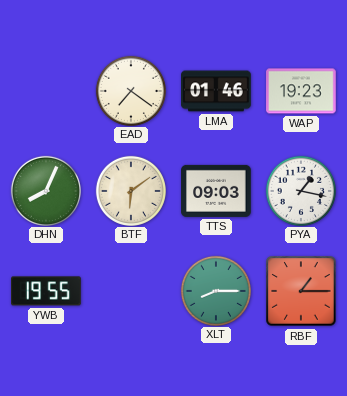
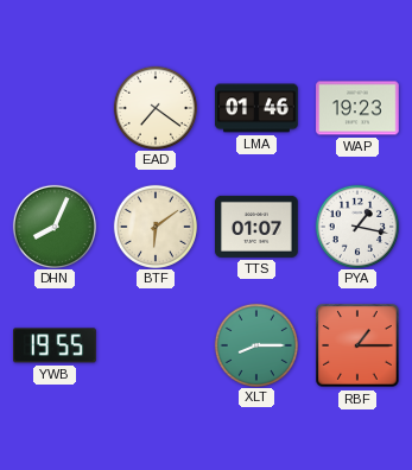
TTS: 09:03 -> 01:07
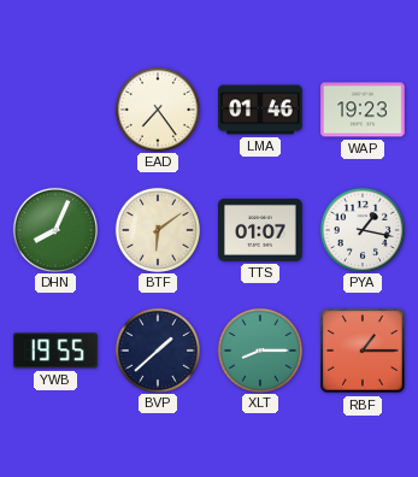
EAD: 7:21 -> 7:24
BVP: none -> 1:38
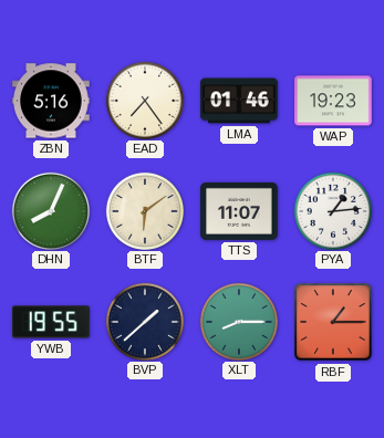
ZBN: none -> 5:16
TTS: 01:07 -> 11:07
PYA: 1:17 -> 1:14
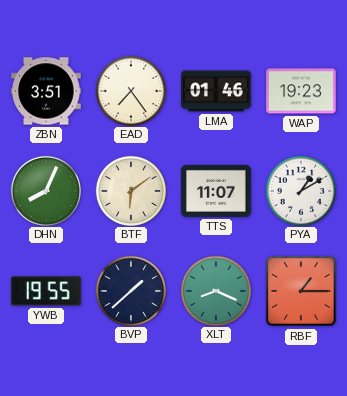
ZBN: 5:16 -> 3:51
PYA: 1:14 -> 1:10
XLT: 8:15 -> 8:19
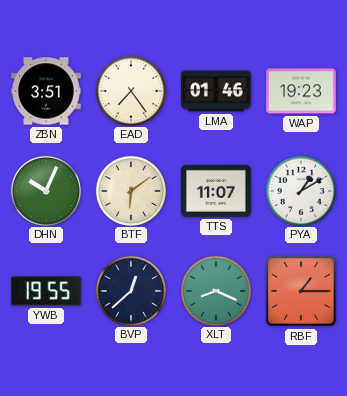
DHN: 8:04 -> 10:04
BVP: 1:38 -> 12:38
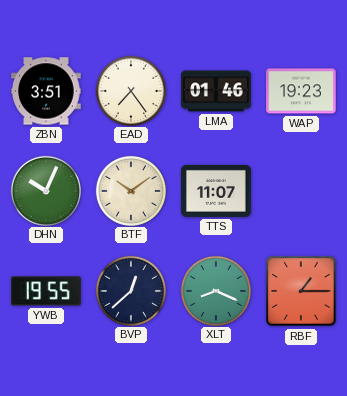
BTF: 6:09 -> 10:09
PYA: 1:10 -> none
